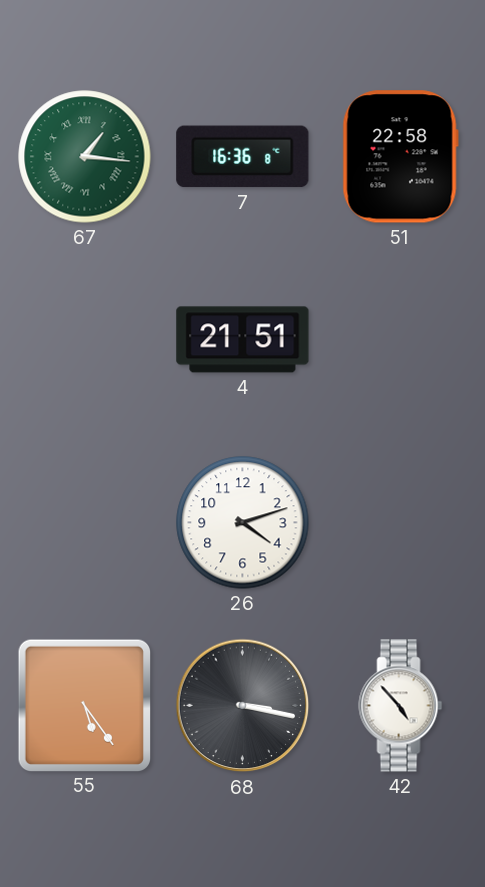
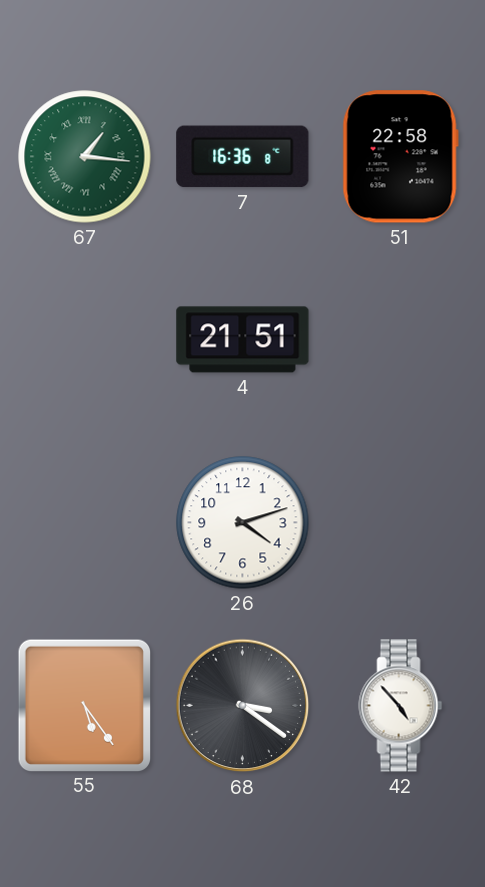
68: 3:17 -> 3:21
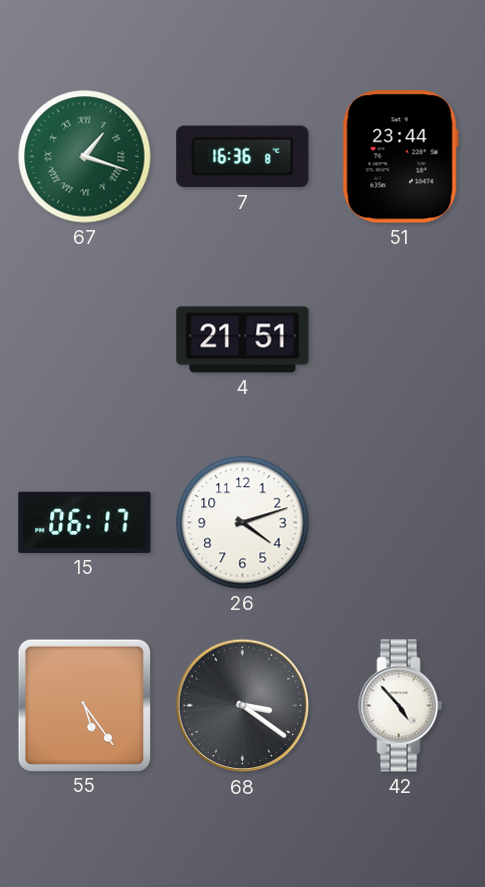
67: 1:16 -> 1:18
51: 22:58 -> 23:44
15: none -> 06:17
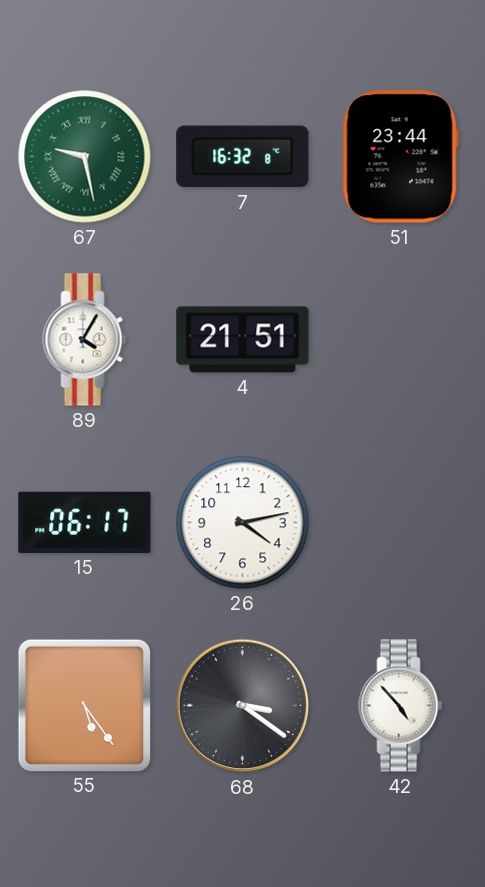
67: 1:18 -> 9:28
7: 16:36 -> 16:32
89: none -> 4:05
26: 4:12 -> 4:13
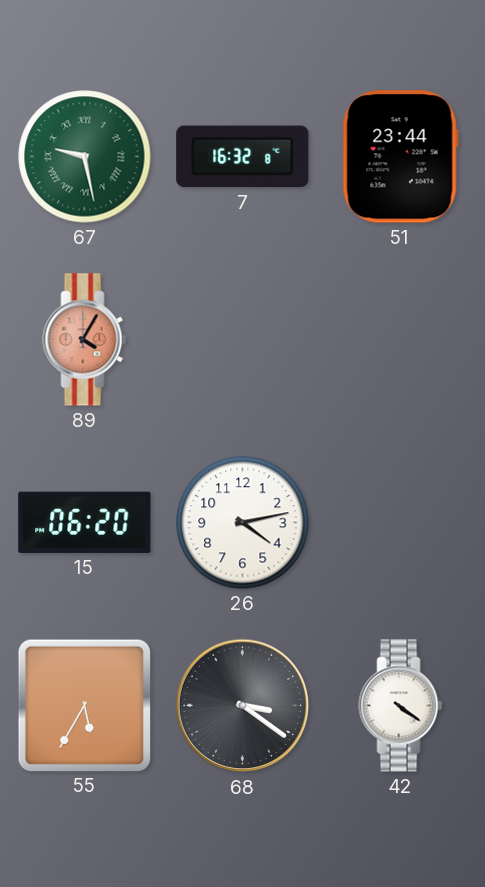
89 dial: white -> salmon
4: 21:51 -> none
15: 06:17 -> 06:20
55: 5:24 -> 5:35
42: 4:53 -> 4:21
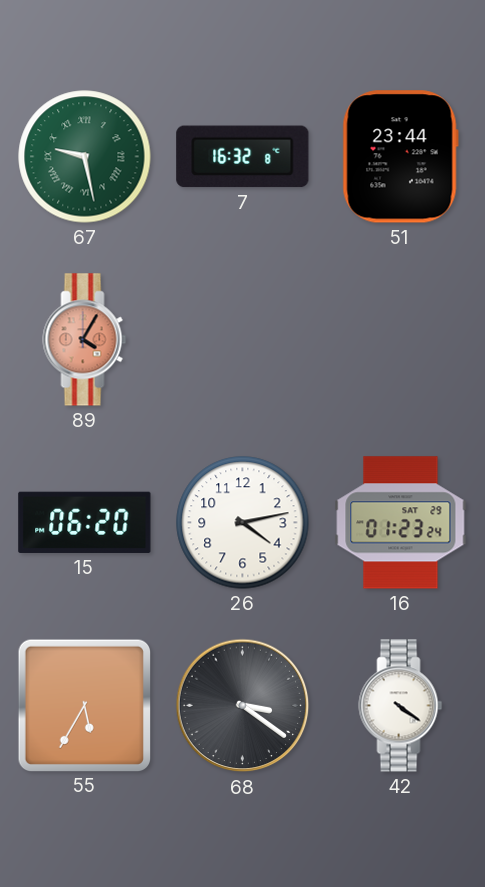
16: none -> 01:23
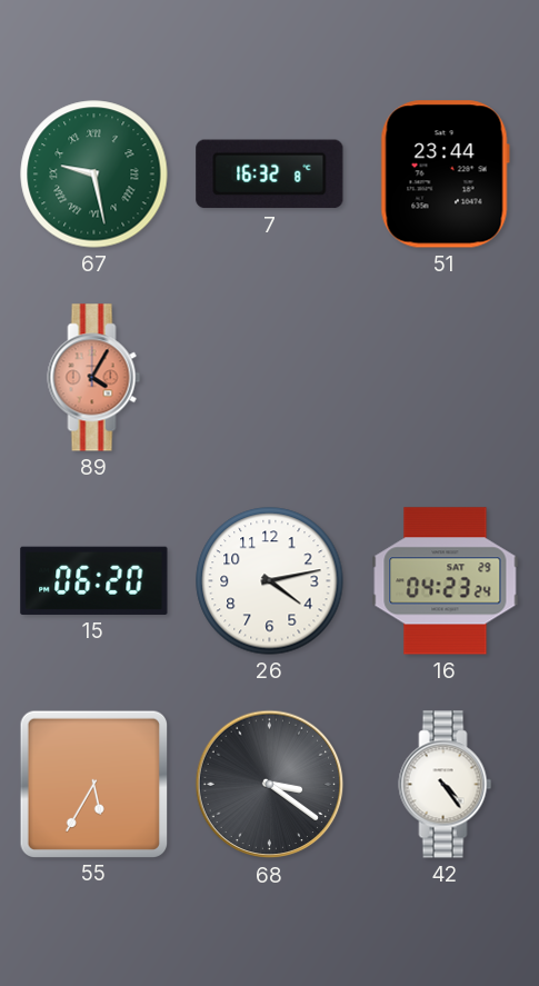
16: 01:23 -> 04:23
42: 4:21 -> 4:24
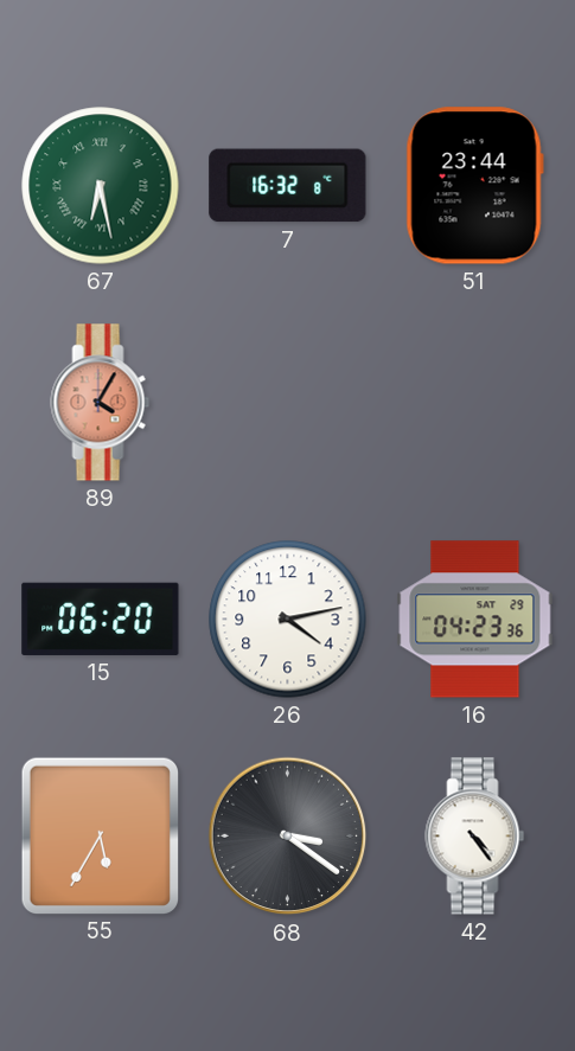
67: 9:28 -> 6:28
16: 04:23:24 -> 04:23:36
